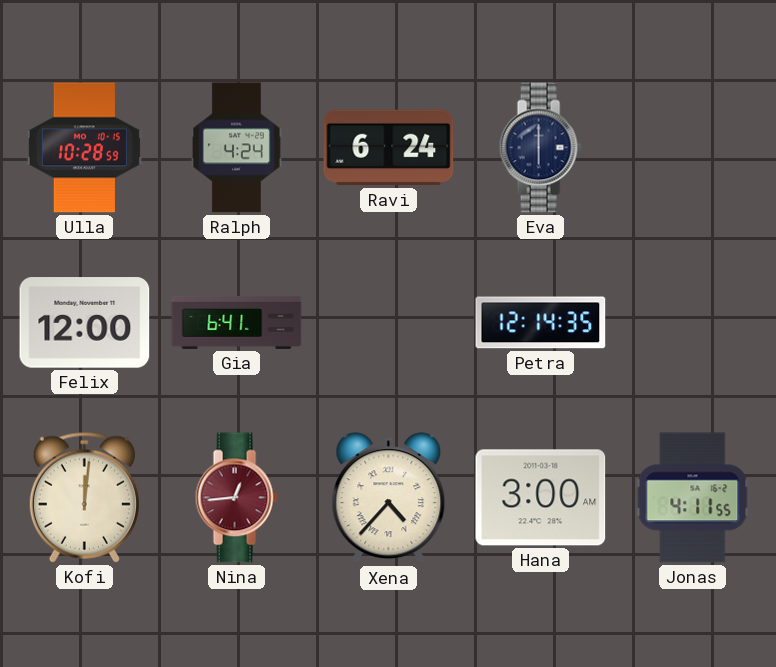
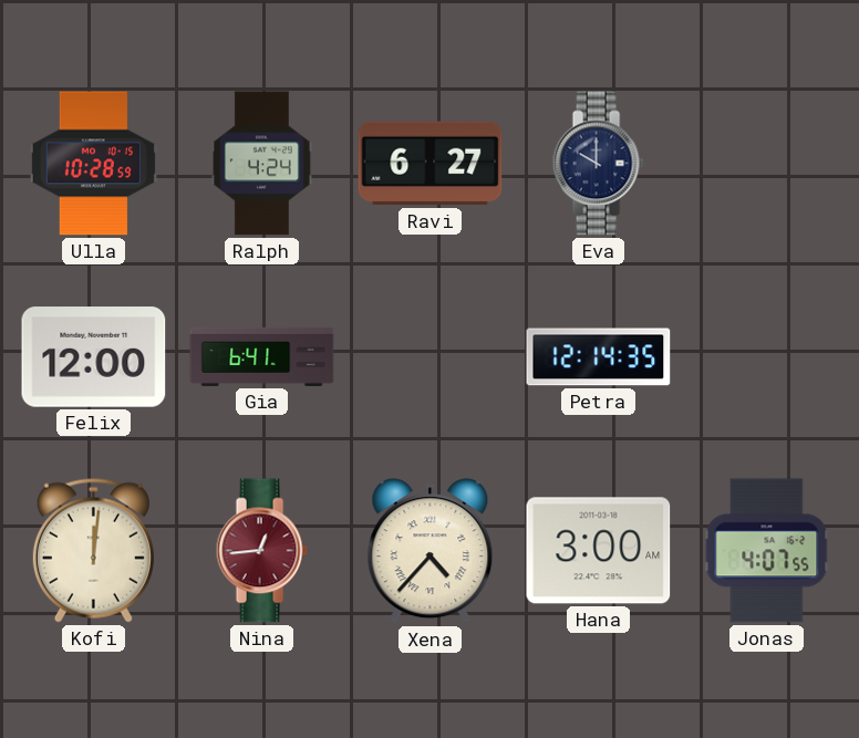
Ravi: 6:24 -> 6:27
Eva: 6:00 -> 10:00
Jonas: 4:11 -> 4:07
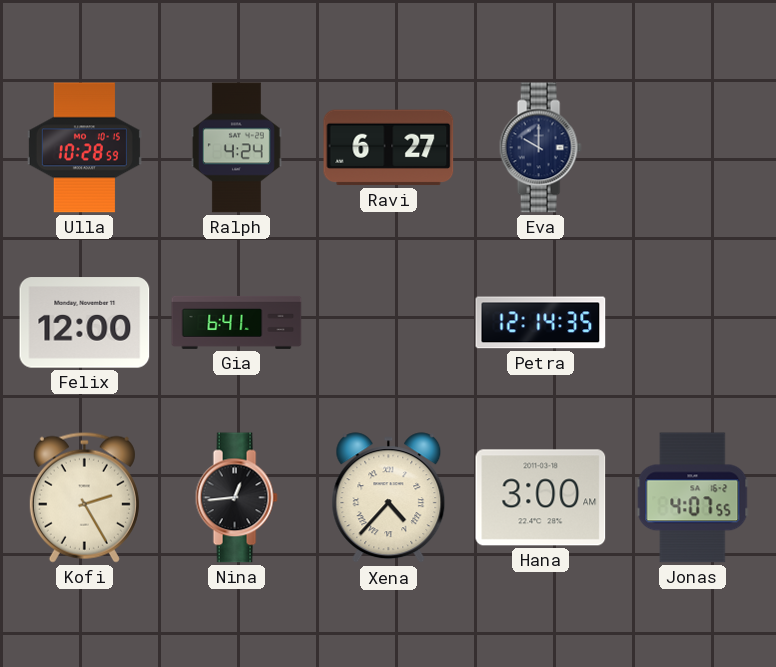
Kofi: 12:01 -> 2:25
Nina dial: burgundy -> black
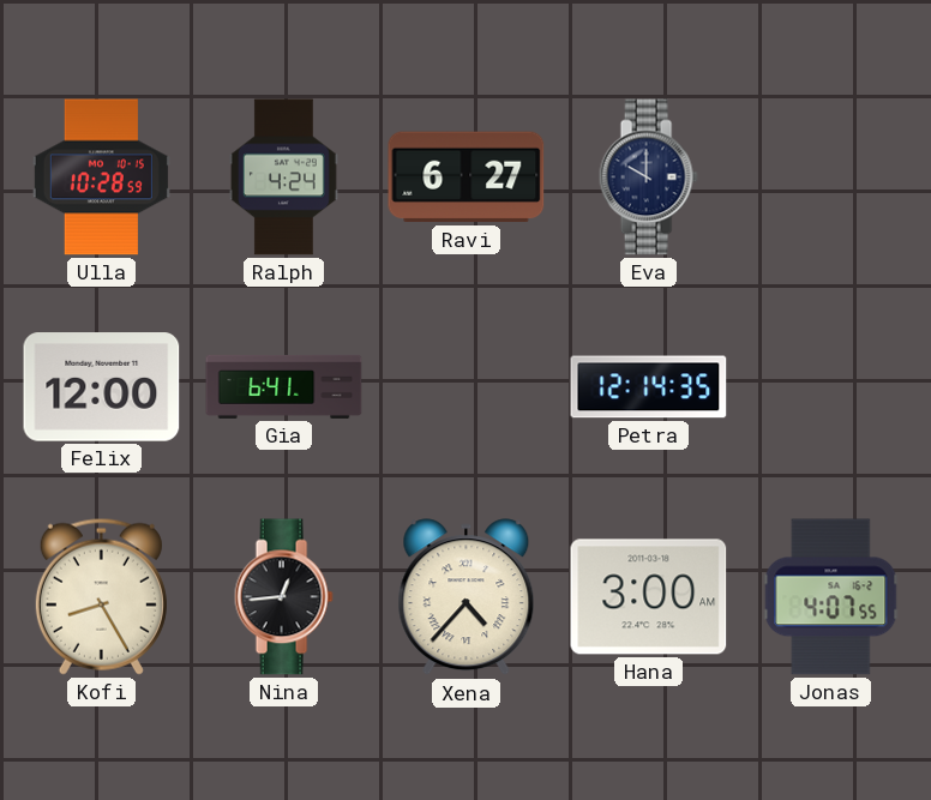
Kofi: 2:25 -> 8:25
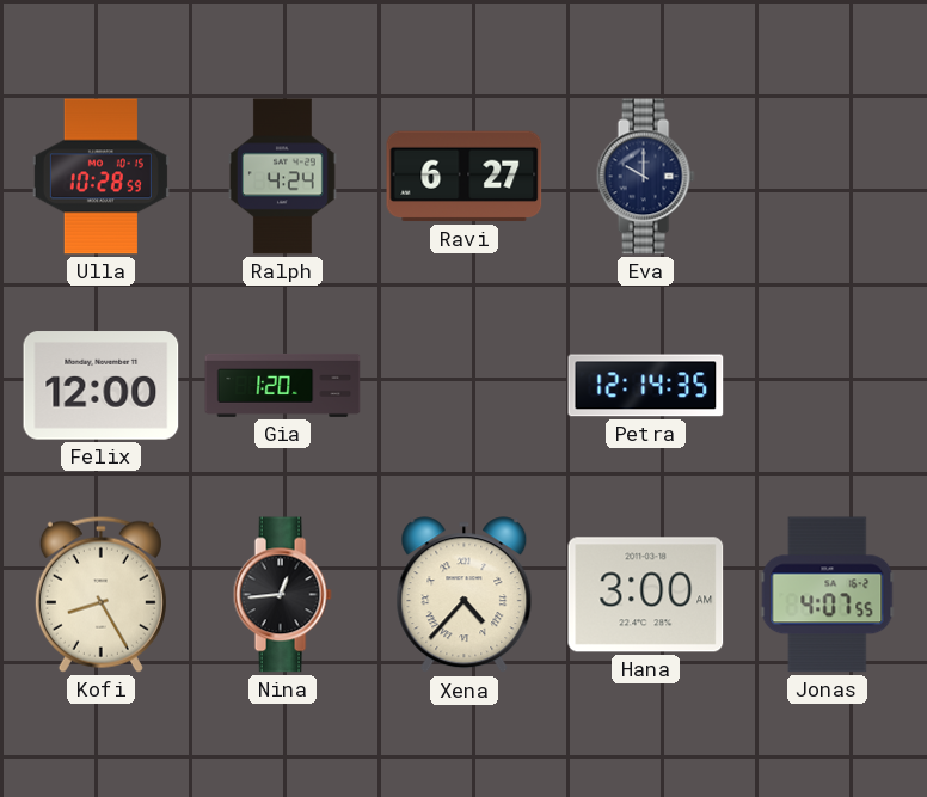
Gia: 6:41 -> 1:20
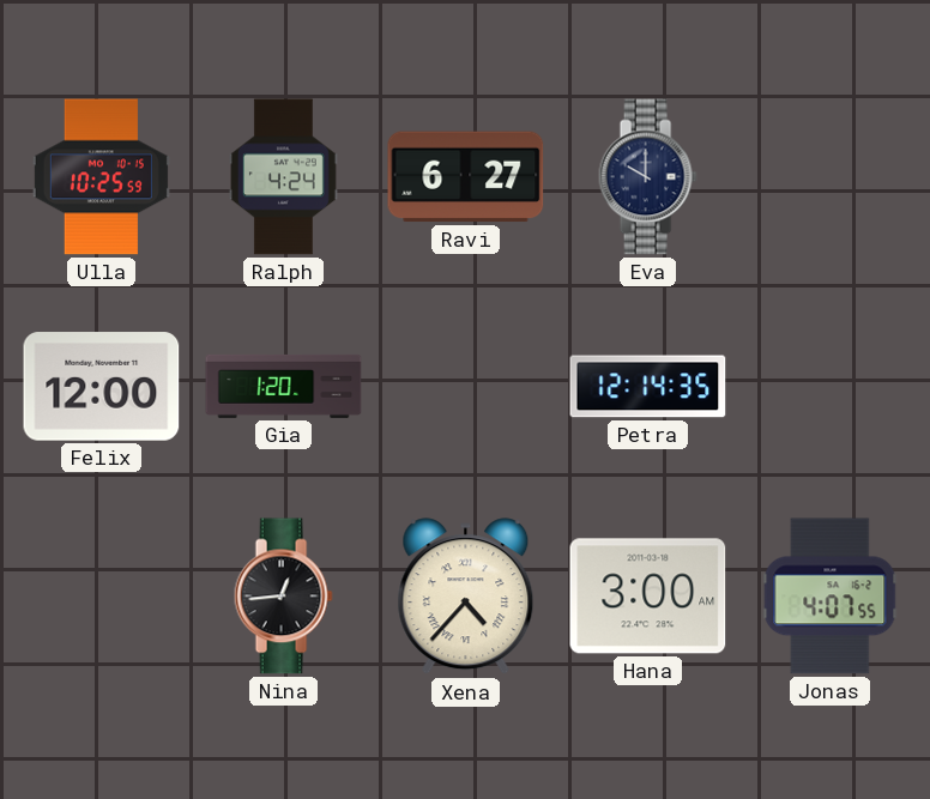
Ulla: 10:28 -> 10:25
Kofi: 8:25 -> none
